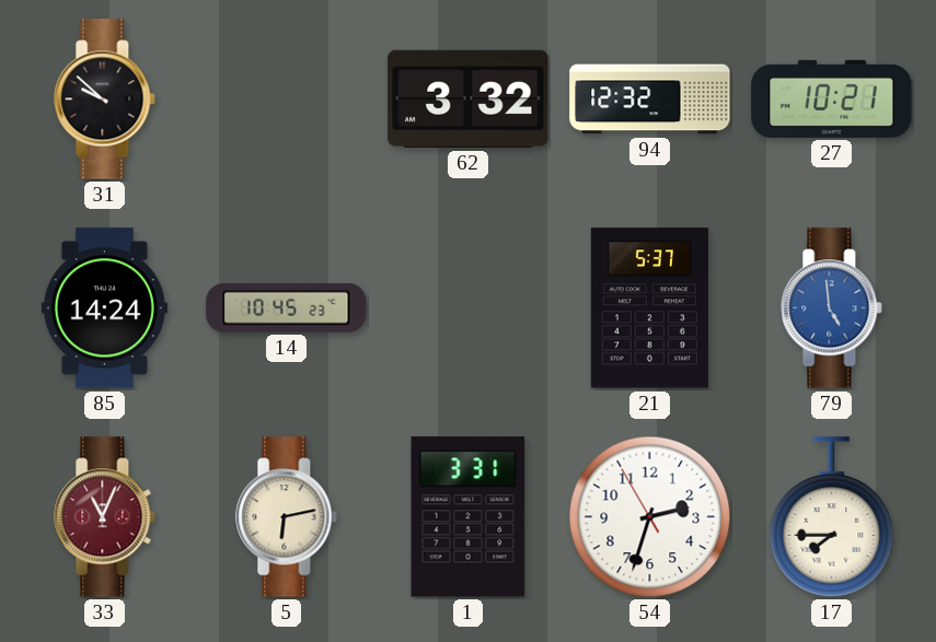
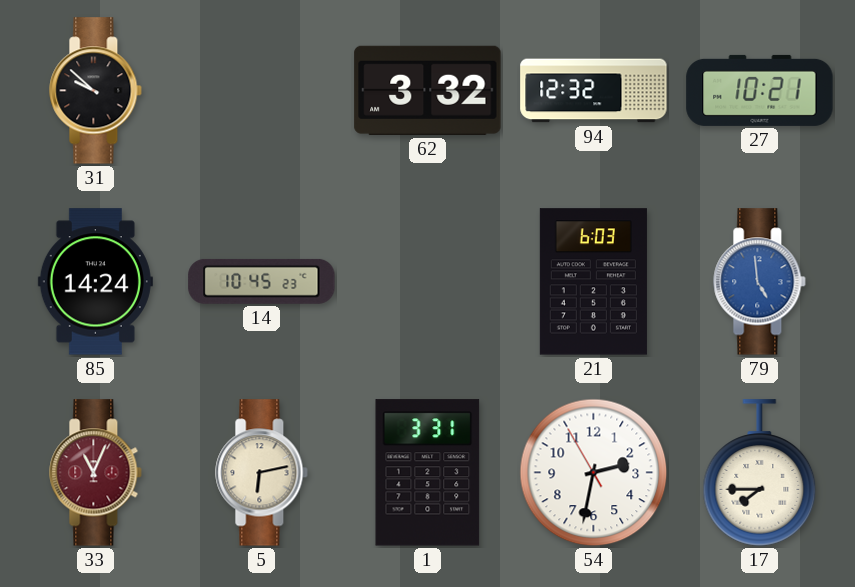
21: 5:37 -> 6:03
54: 2:32 -> 2:31
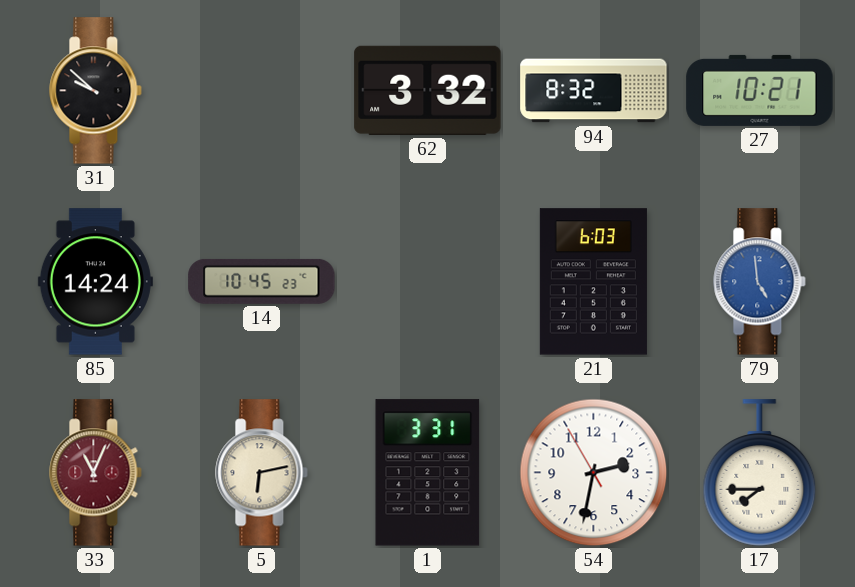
94: 12:32 -> 8:32
